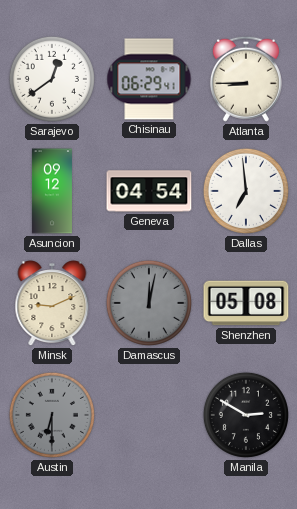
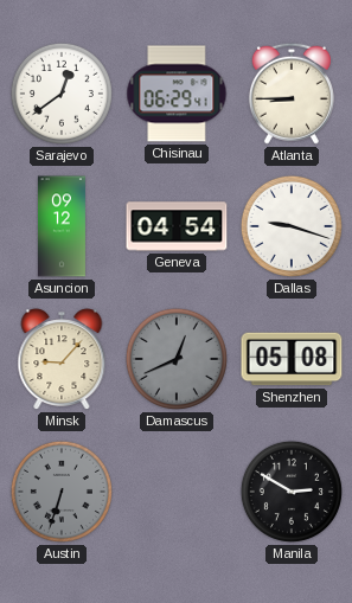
Dallas: 6:59 -> 9:18
Minsk: 9:11 -> 9:07
Damascus: 12:02 -> 12:41
Austin: 6:30 -> 6:33
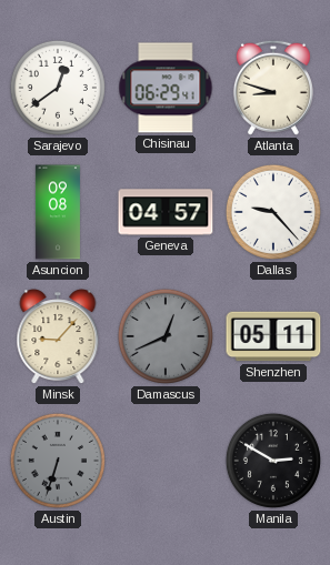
Atlanta: 8:45 -> 8:48
Asuncion: 09:12 -> 09:08
Geneva: 04:54 -> 04:57
Dallas: 9:18 -> 9:23
Shenzhen: 05:08 -> 05:11
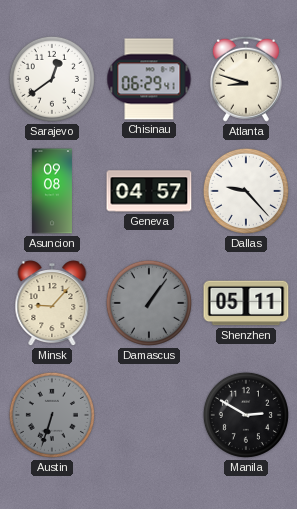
Damascus: 12:41 -> 1:06
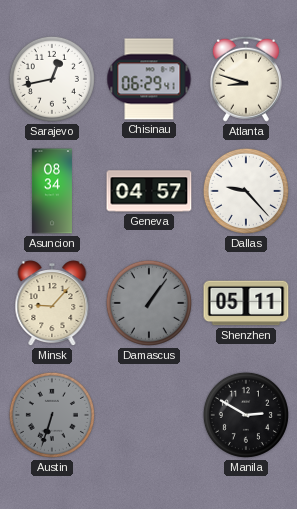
Sarajevo: 12:39 -> 12:43
Asuncion: 09:08 -> 08:34
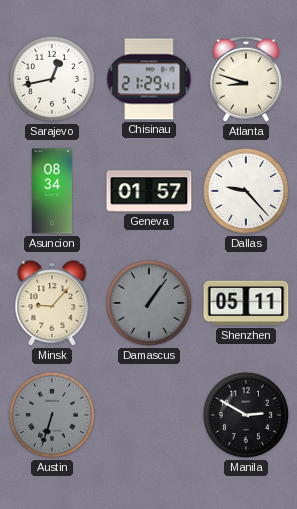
Chisinau: 06:29 -> 21:29
Geneva: 04:57 -> 01:57
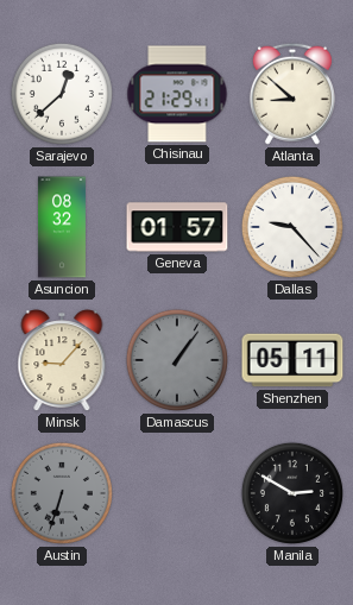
Sarajevo: 12:43 -> 12:38
Atlanta: 8:48 -> 8:52
Asuncion: 08:34 -> 08:32
